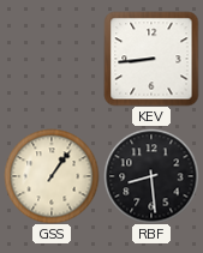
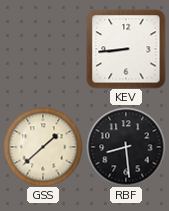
GSS: 1:06 -> 1:38
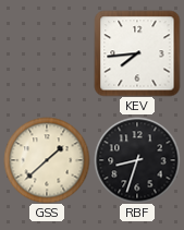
KEV: 8:44 -> 7:44
RBF: 8:29 -> 8:33
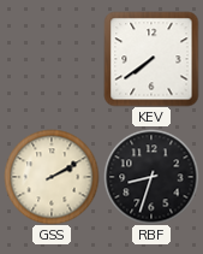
KEV: 7:44 -> 7:39
GSS: 1:38 -> 2:10
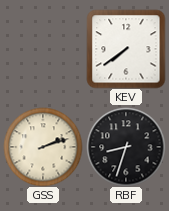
GSS: 2:10 -> 2:12
